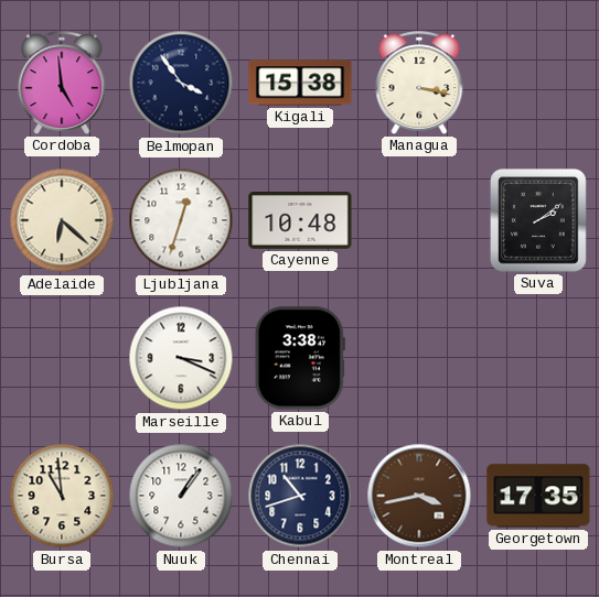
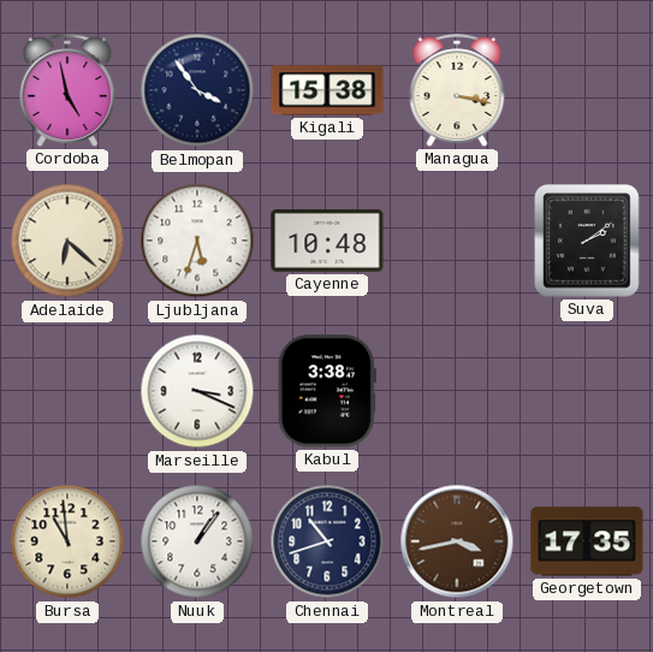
Cordoba: 4:59 -> 4:58
Ljubljana: 12:33 -> 5:33
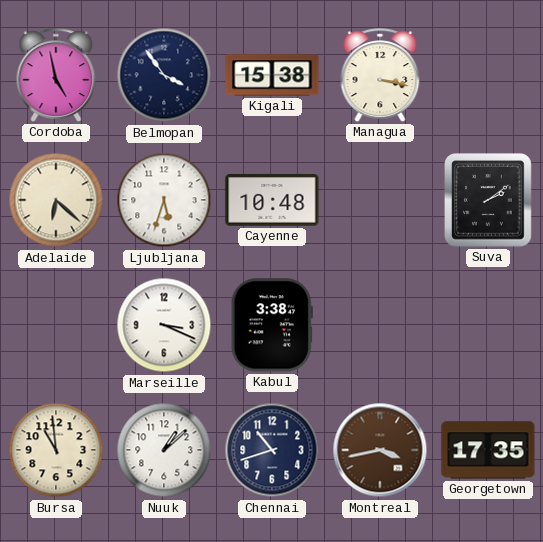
Nuuk: 1:06 -> 1:08
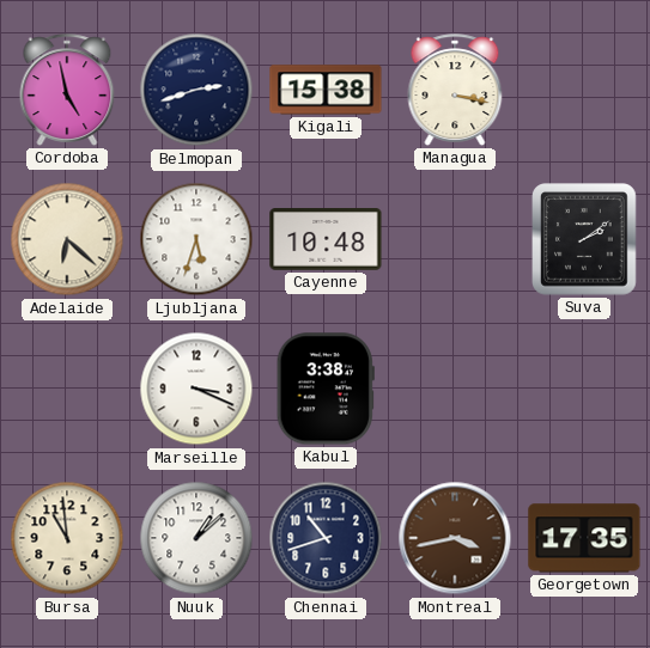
Belmopan: 3:54 -> 2:42
